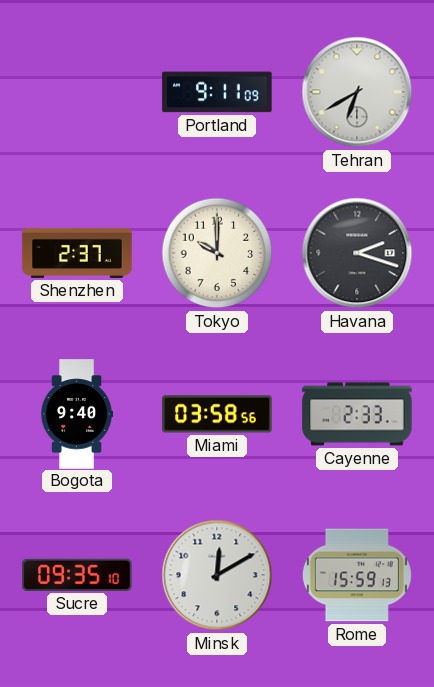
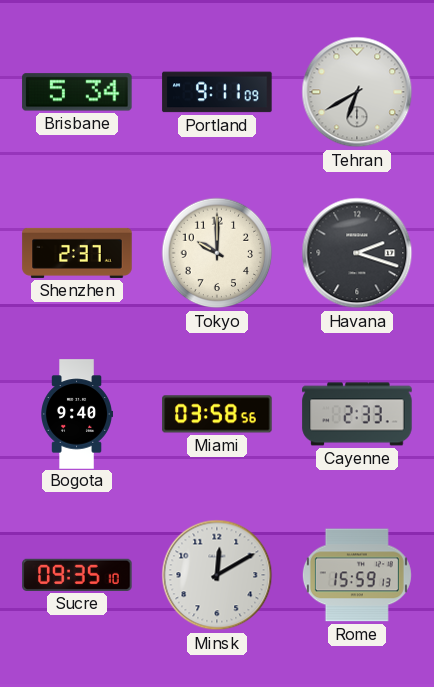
Brisbane: none -> 5:34
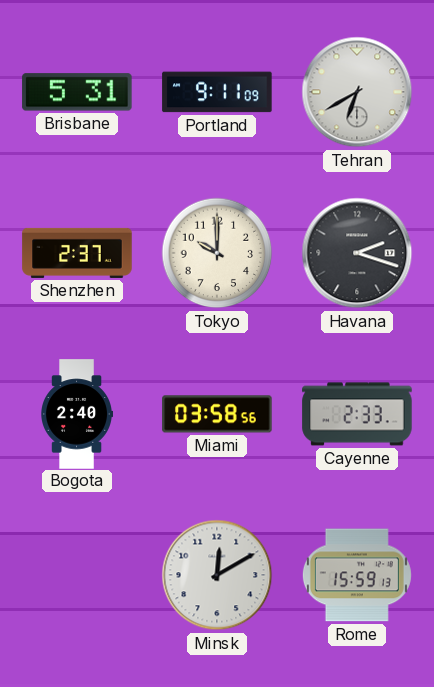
Brisbane: 5:34 -> 5:31
Bogota: 9:40 -> 2:40
Sucre: 09:35 -> none
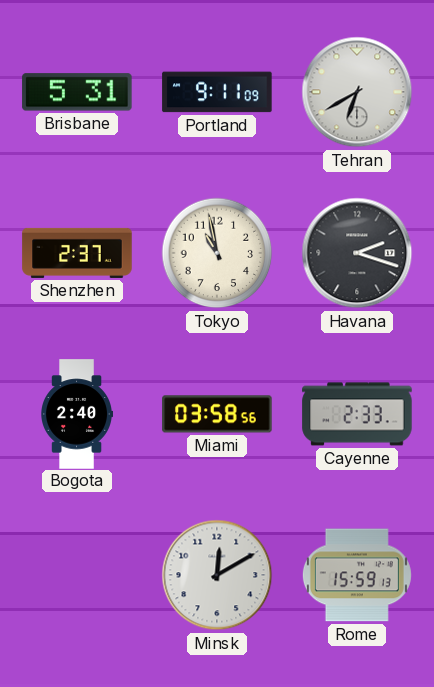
Tokyo: 10:00 -> 10:58
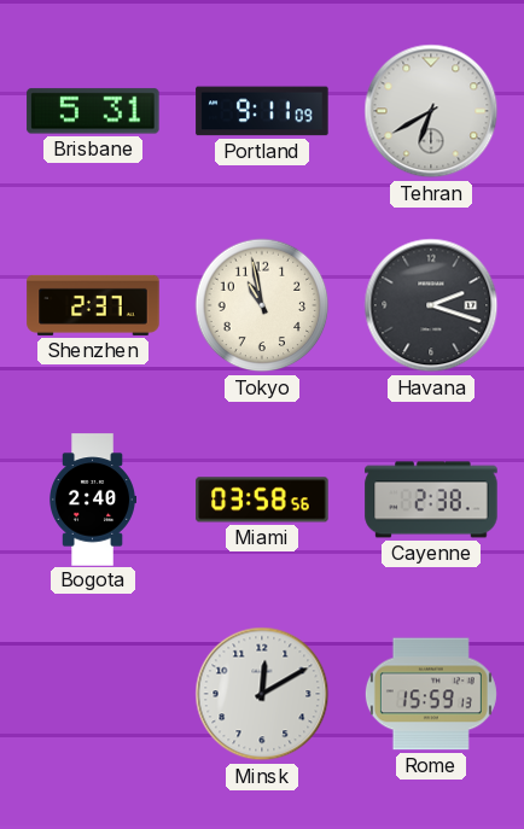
Cayenne: 2:33 -> 2:38
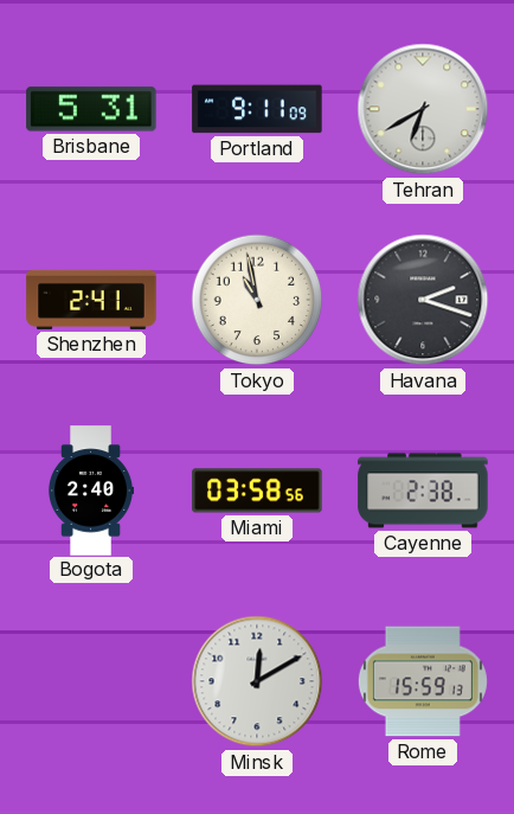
Shenzhen: 2:37 -> 2:41
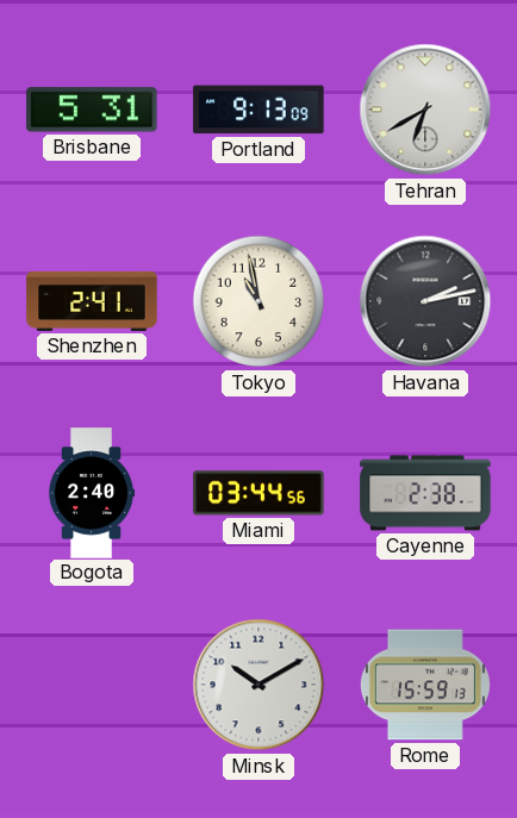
Portland: 9:11 -> 9:13
Havana: 2:18 -> 2:13
Miami: 03:58 -> 03:44
Minsk: 12:10 -> 10:10
